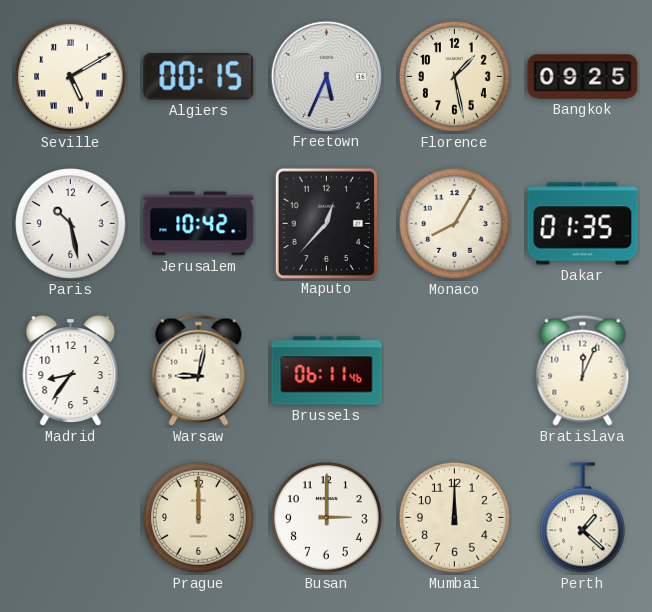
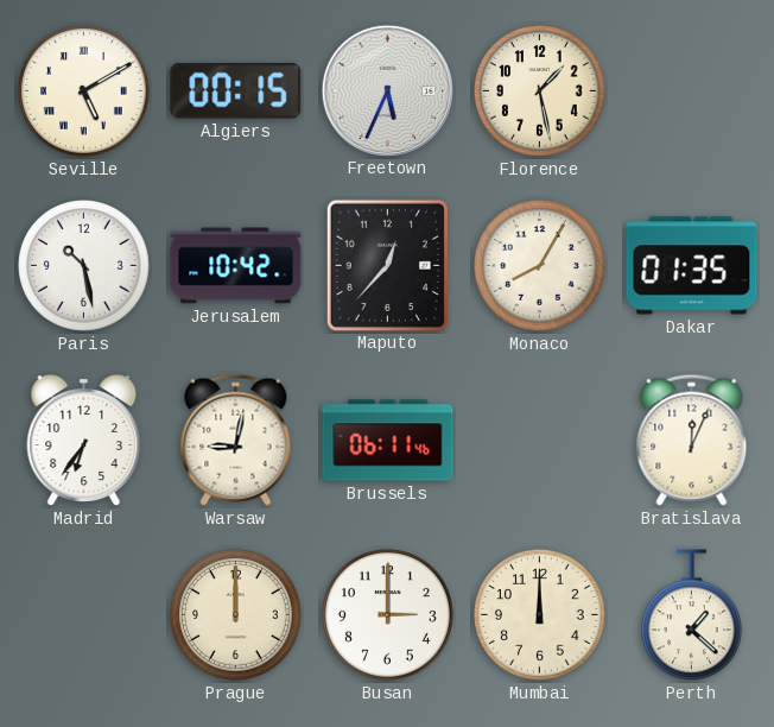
Bangkok: 09:25 -> none
Madrid: 8:36 -> 6:36
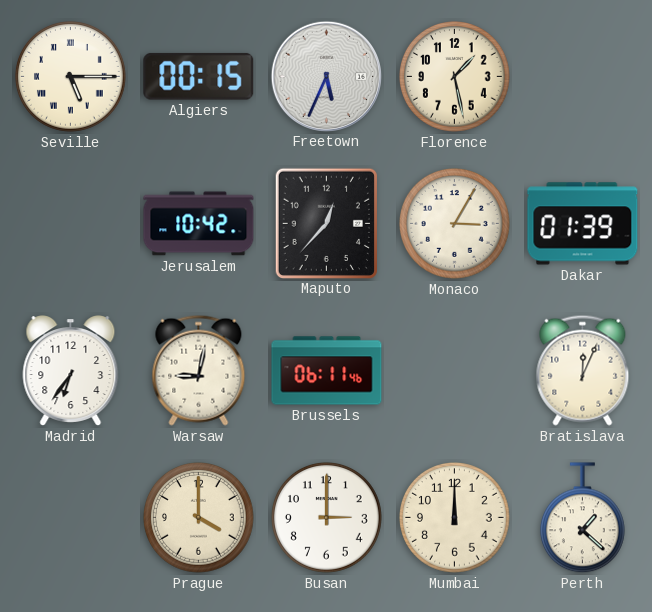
Seville: 5:10 -> 5:15
Paris: 10:28 -> none
Monaco: 8:05 -> 3:05
Dakar: 01:35 -> 01:39
Prague: 12:00 -> 4:00
